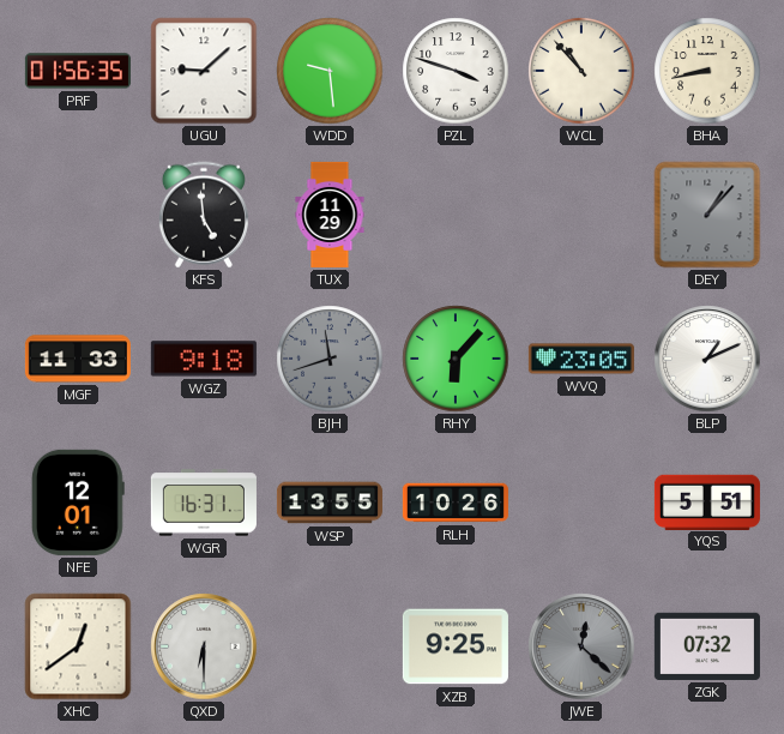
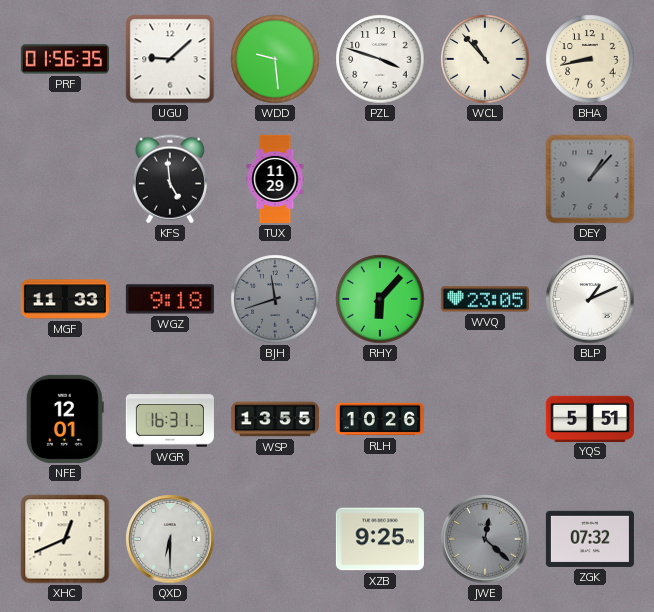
XHC: 12:39 -> 12:41
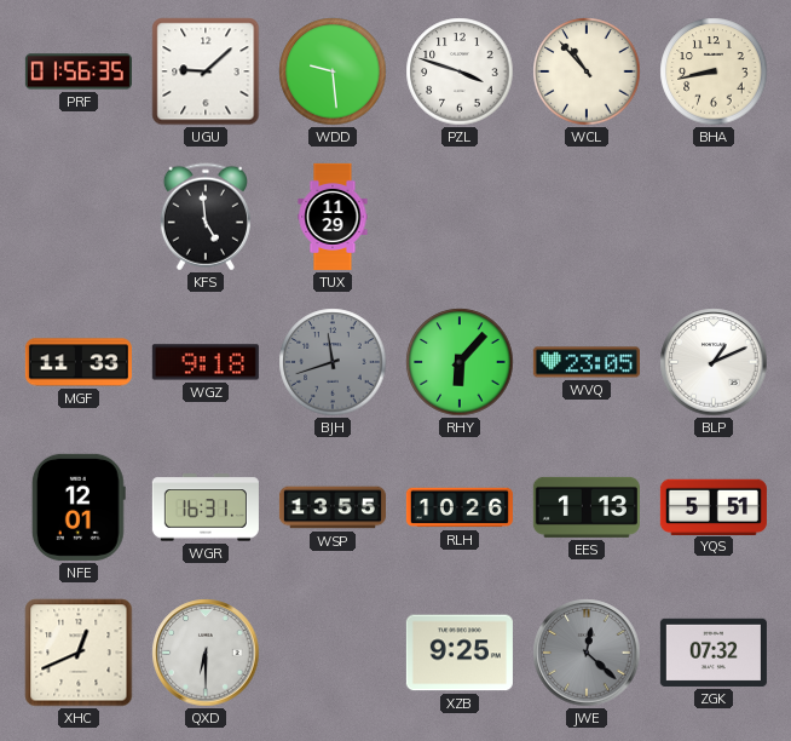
DEY: 1:07 -> none
EES: none -> 1:13
